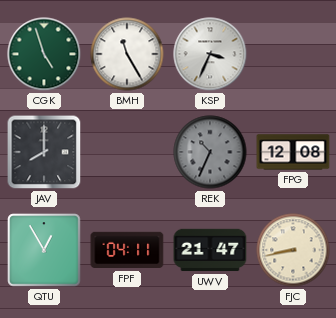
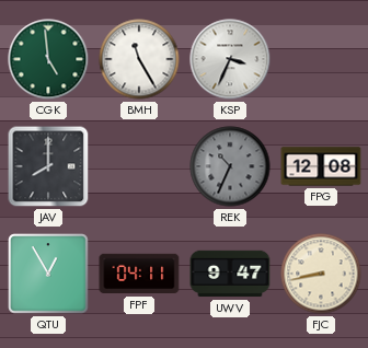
CGK: 4:57 -> 4:59
UWV: 21:47 -> 9:47
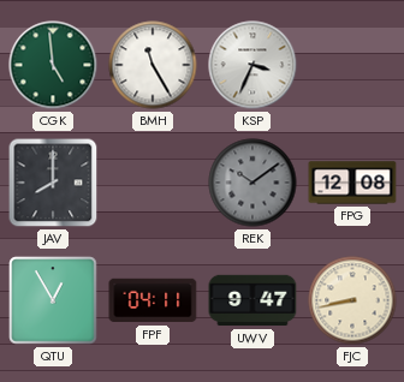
REK: 10:34 -> 10:09
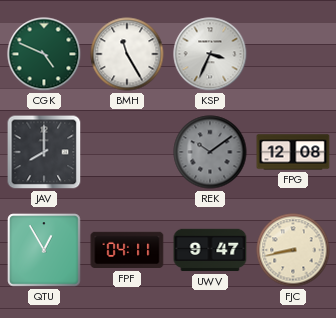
CGK: 4:59 -> 4:49
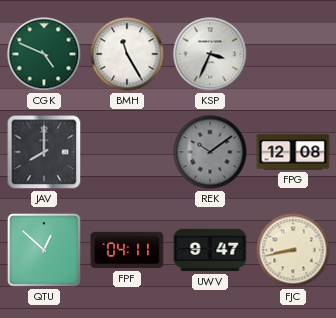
QTU: 12:55 -> 12:52
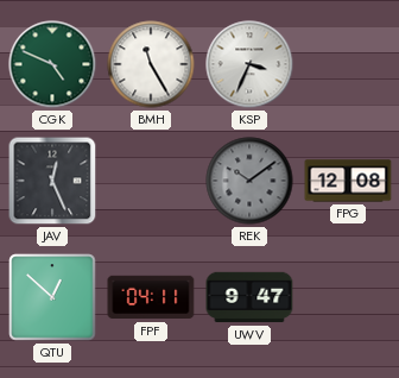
JAV: 8:00 -> 12:26
FJC: 8:43 -> none
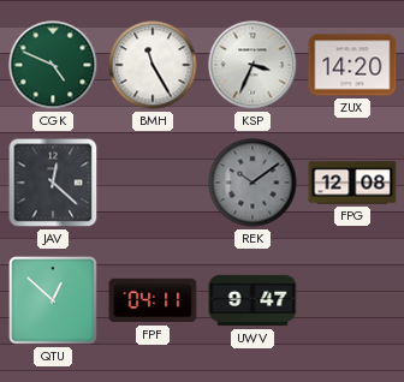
ZUX: none -> 14:20
JAV: 12:26 -> 12:22
